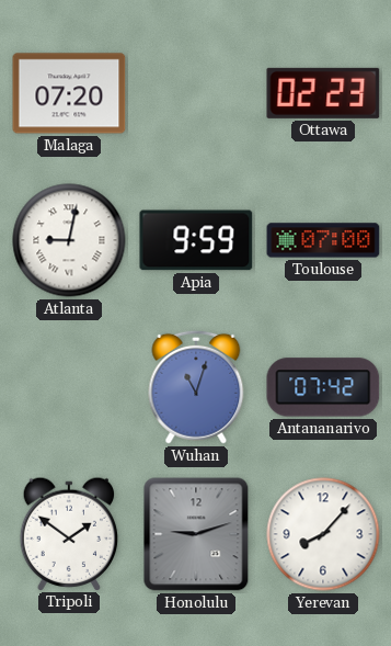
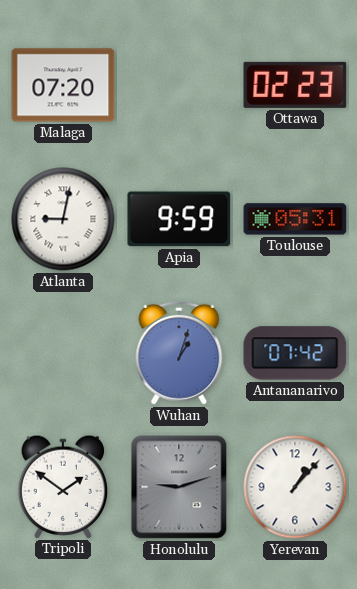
Toulouse: 07:00 -> 05:31
Wuhan: 11:03 -> 1:03
Yerevan: 8:07 -> 1:07
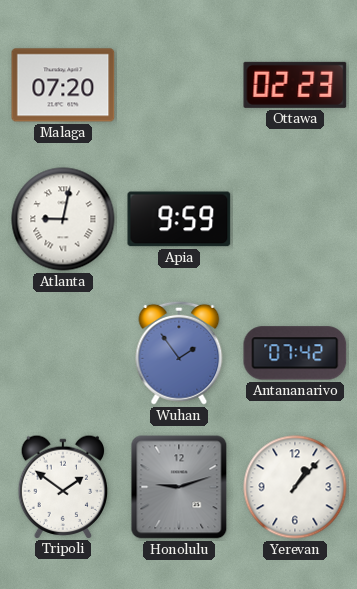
Toulouse: 05:31 -> none
Wuhan: 1:03 -> 1:54
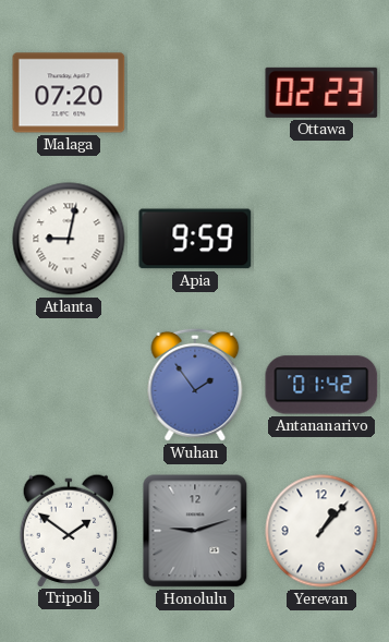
Antananarivo: 07:42 -> 01:42
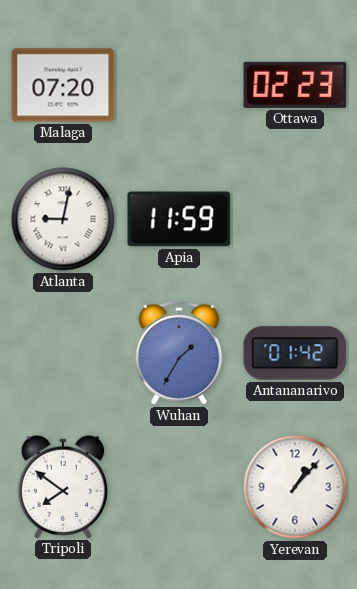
Apia: 9:59 -> 11:59
Wuhan: 1:54 -> 1:35
Tripoli: 1:51 -> 7:51
Honolulu: 9:12 -> none
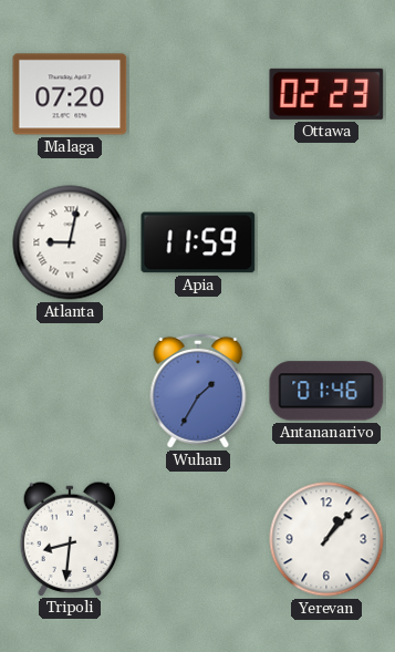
Antananarivo: 01:42 -> 01:46
Tripoli: 7:51 -> 8:31
